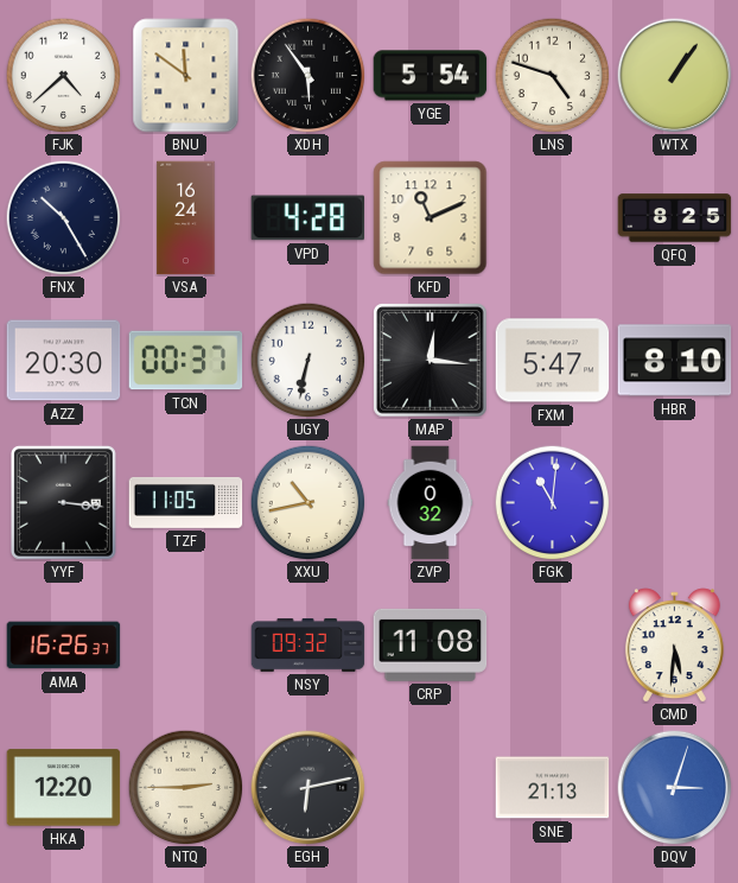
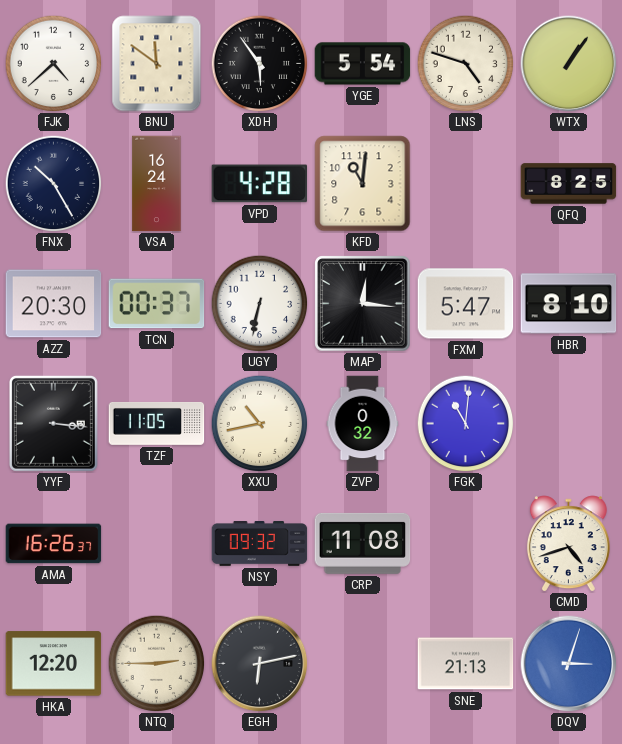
KFD: 11:11 -> 11:01
CMD: 5:31 -> 4:42
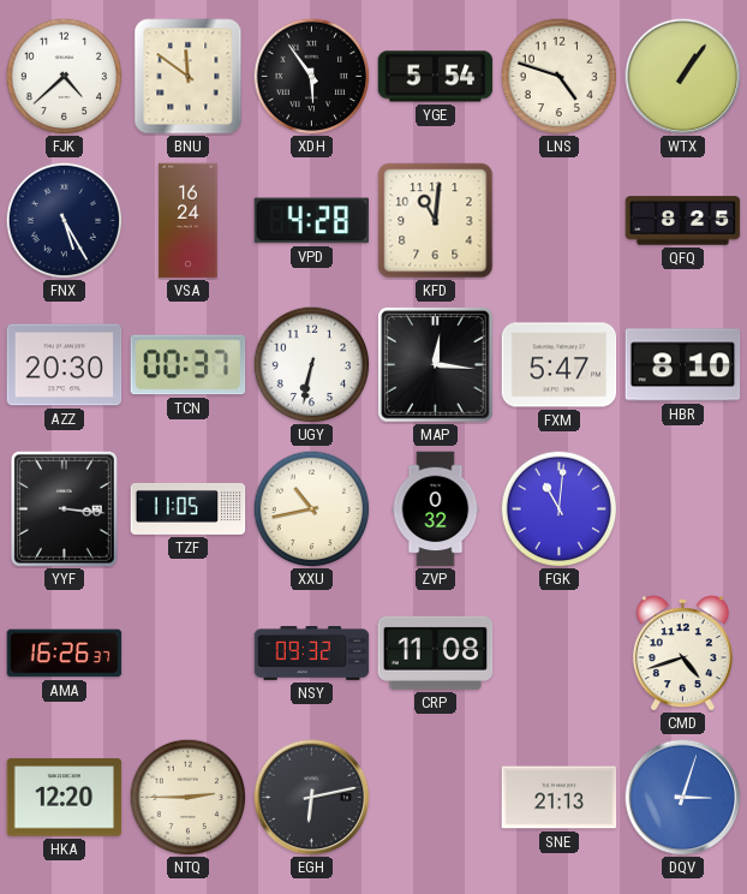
FNX: 10:25 -> 5:25
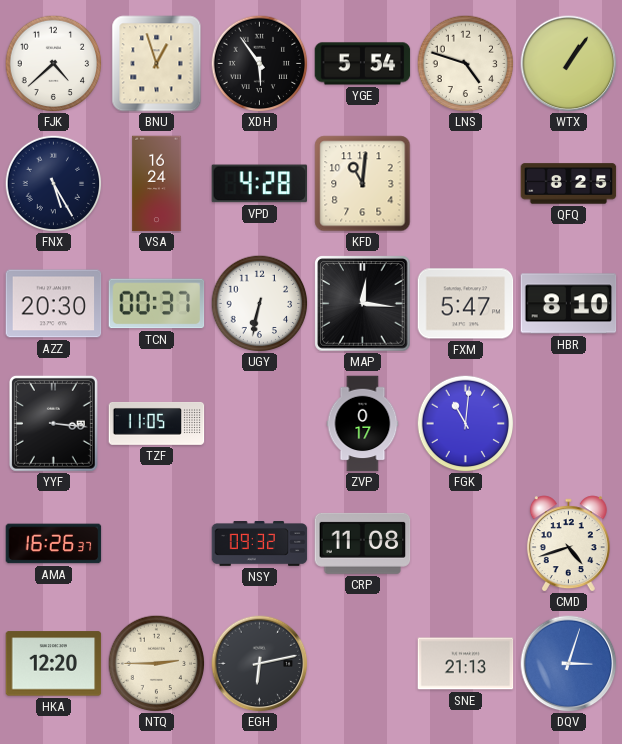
BNU: 11:51 -> 12:57
XXU: 10:43 -> none
ZVP: 0:32 -> 0:17
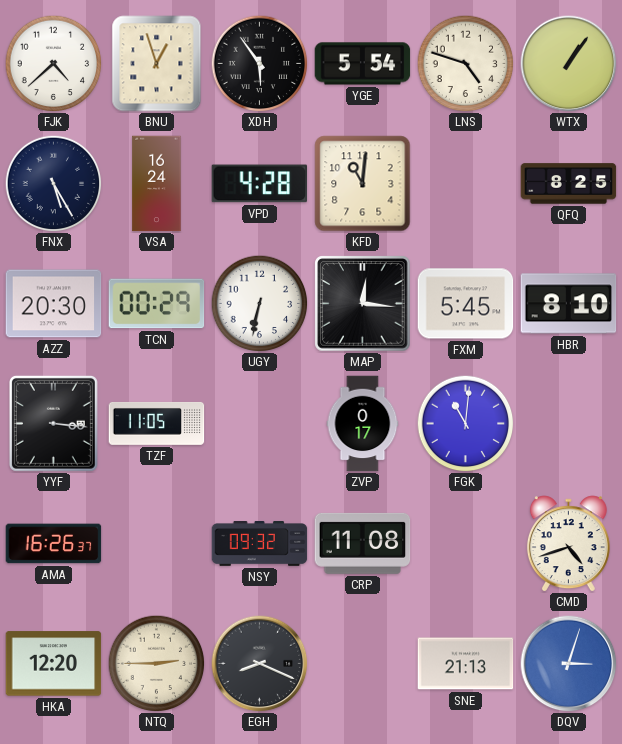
TCN: 00:37 -> 00:29
FXM: 5:47 -> 5:45
EGH: 6:13 -> 8:19
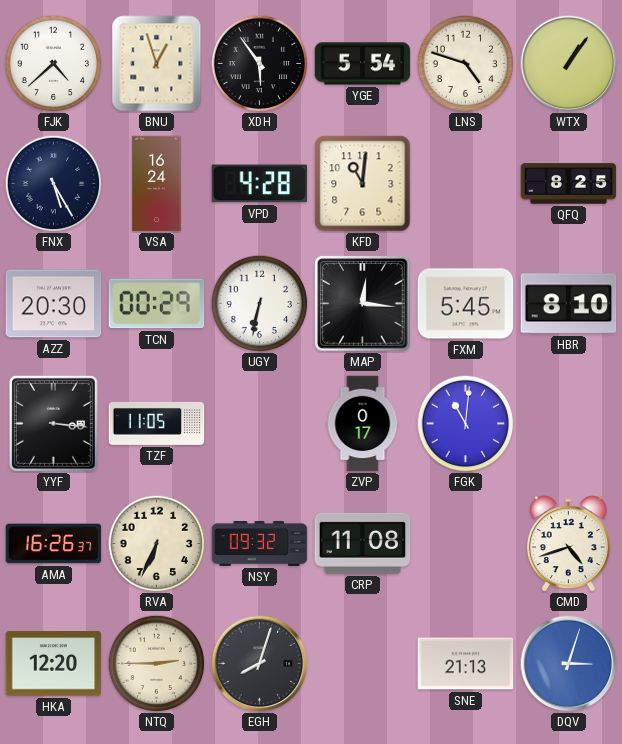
RVA: none -> 6:34
EGH: 8:19 -> 8:03
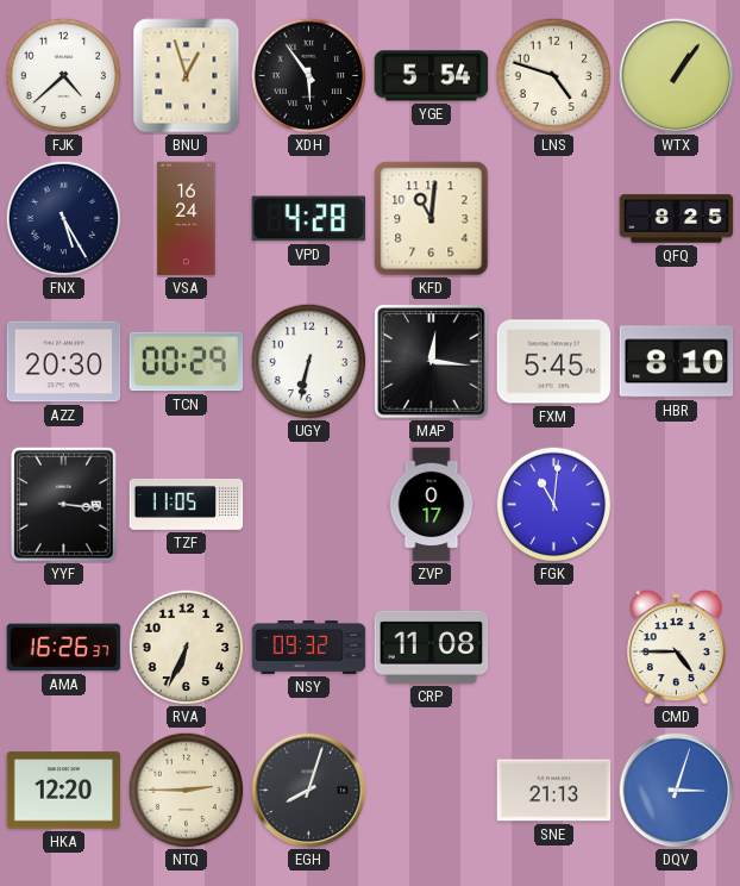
CMD: 4:42 -> 4:45
